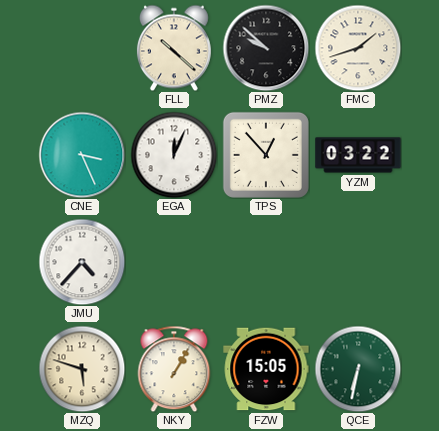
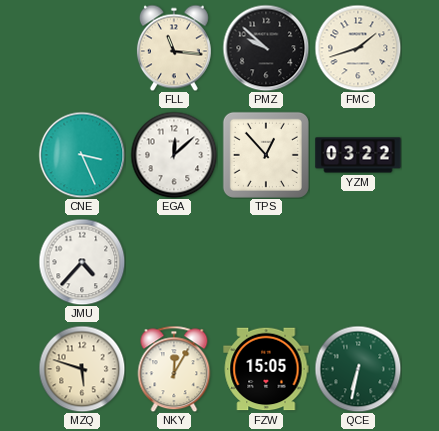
FLL: 10:22 -> 11:16
EGA: 12:04 -> 12:08
NKY: 1:05 -> 12:05
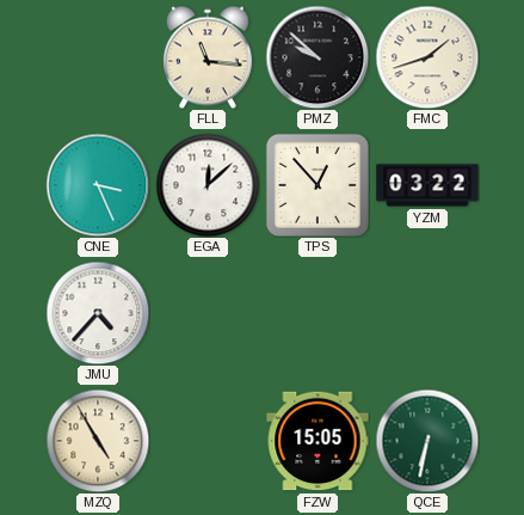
MZQ: 5:48 -> 4:55
NKY: 12:05 -> none
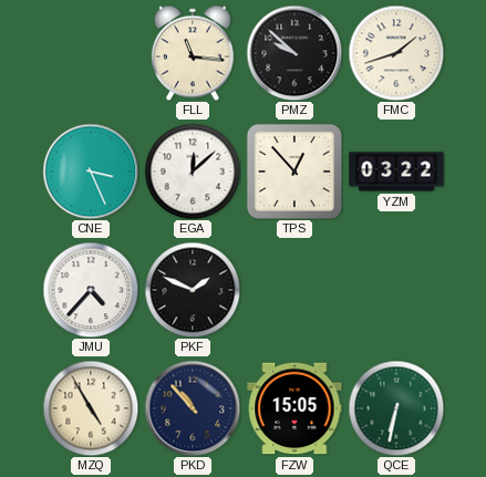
PKF: none -> 1:49
PKD: none -> 10:53
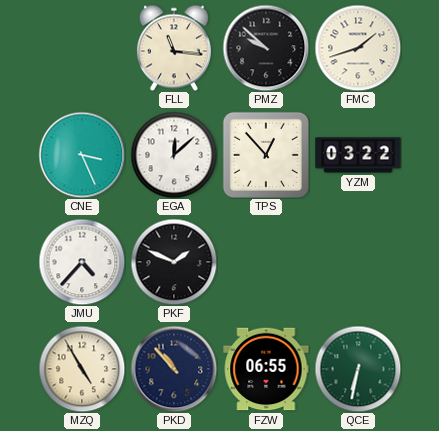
FZW: 15:05 -> 06:55
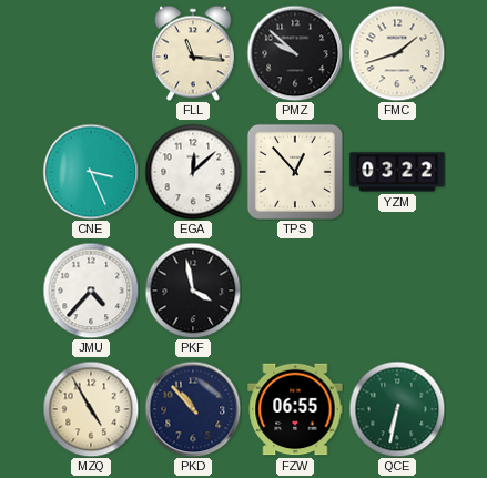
PKF: 1:49 -> 3:58
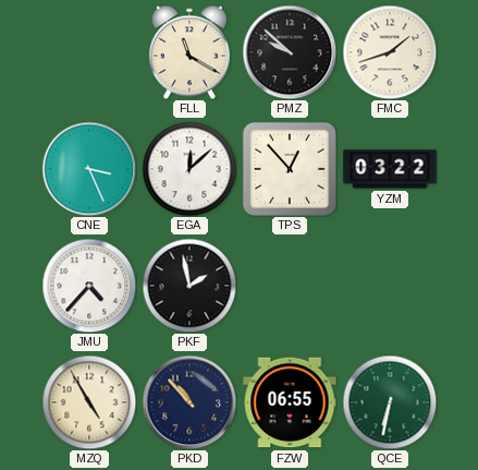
FLL: 11:16 -> 11:20
PKF: 3:58 -> 1:58
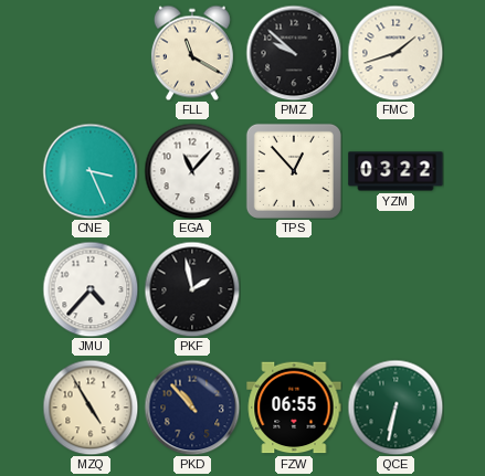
EGA: 12:08 -> 11:07
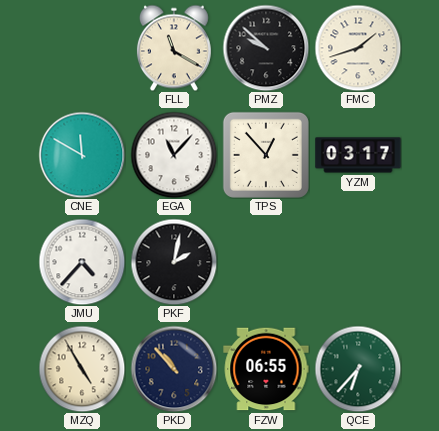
CNE: 3:26 -> 11:50
YZM: 03:22 -> 03:17
PKF: 1:58 -> 2:02
QCE: 6:32 -> 6:37
